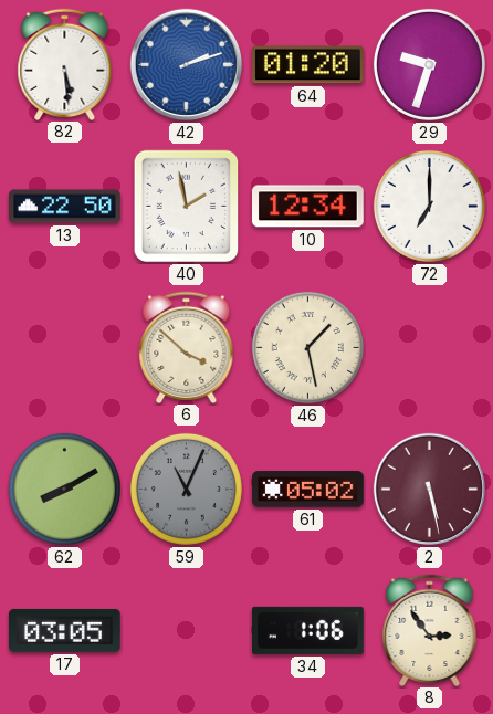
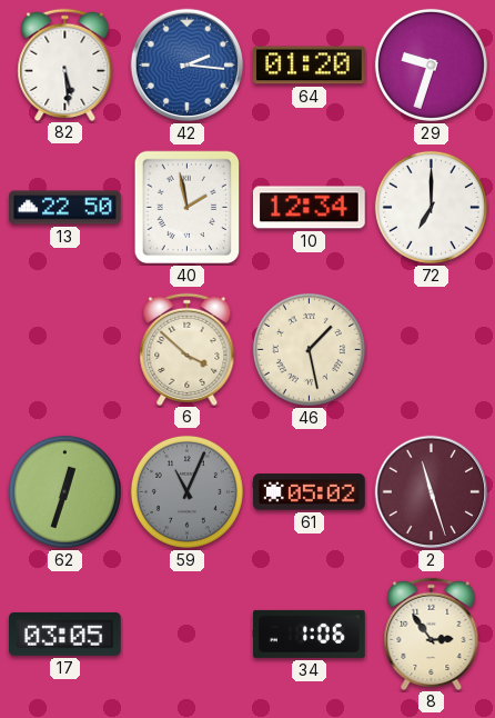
42: 2:12 -> 2:16
62: 8:10 -> 12:33
2: 5:28 -> 11:27
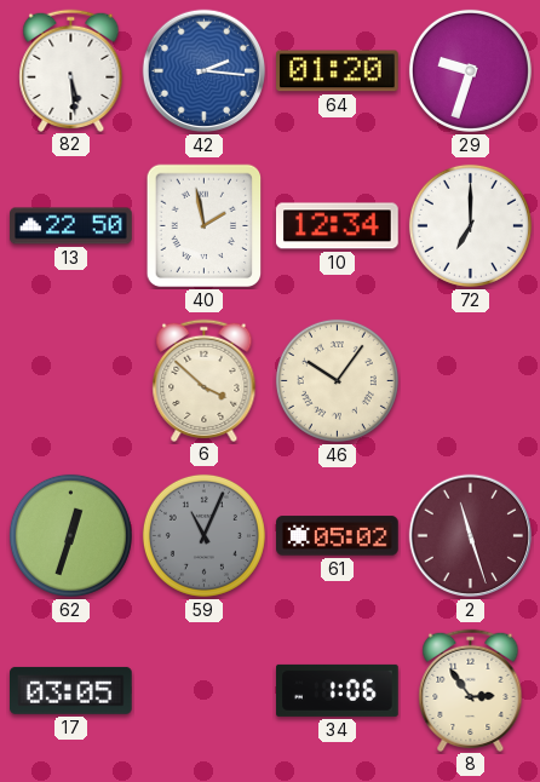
46: 1:28 -> 10:06
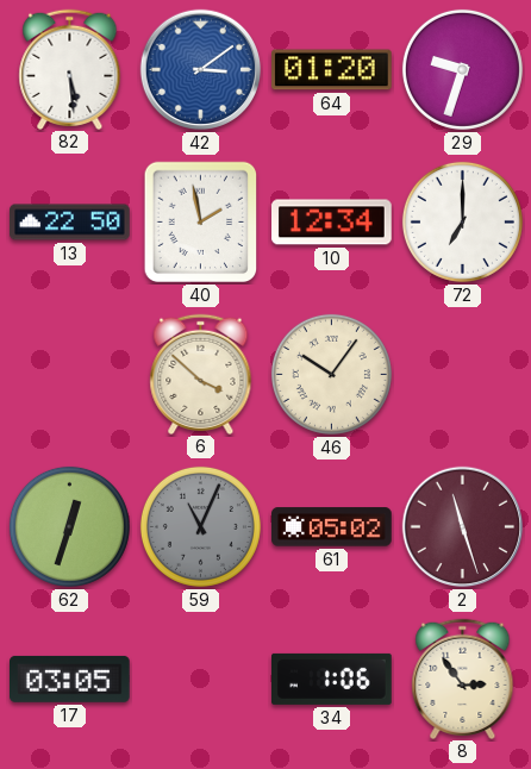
42: 2:16 -> 3:09
